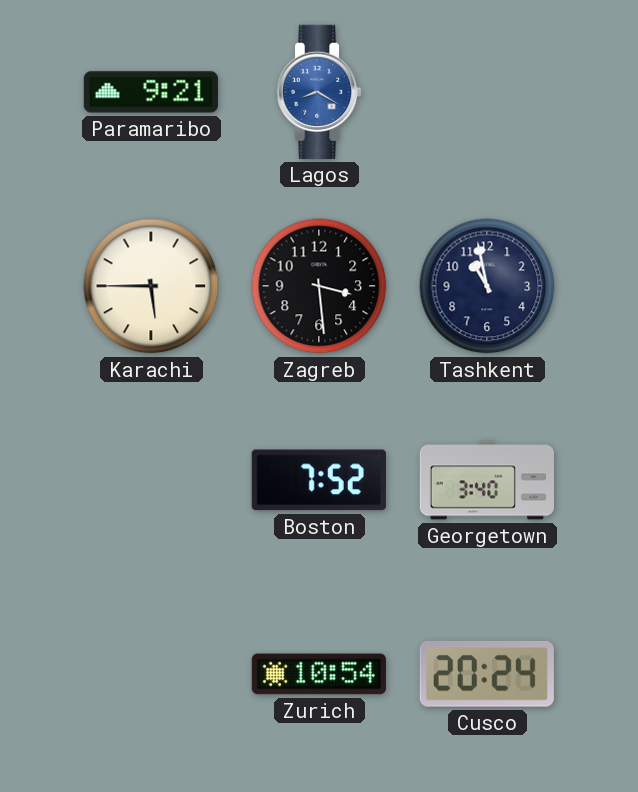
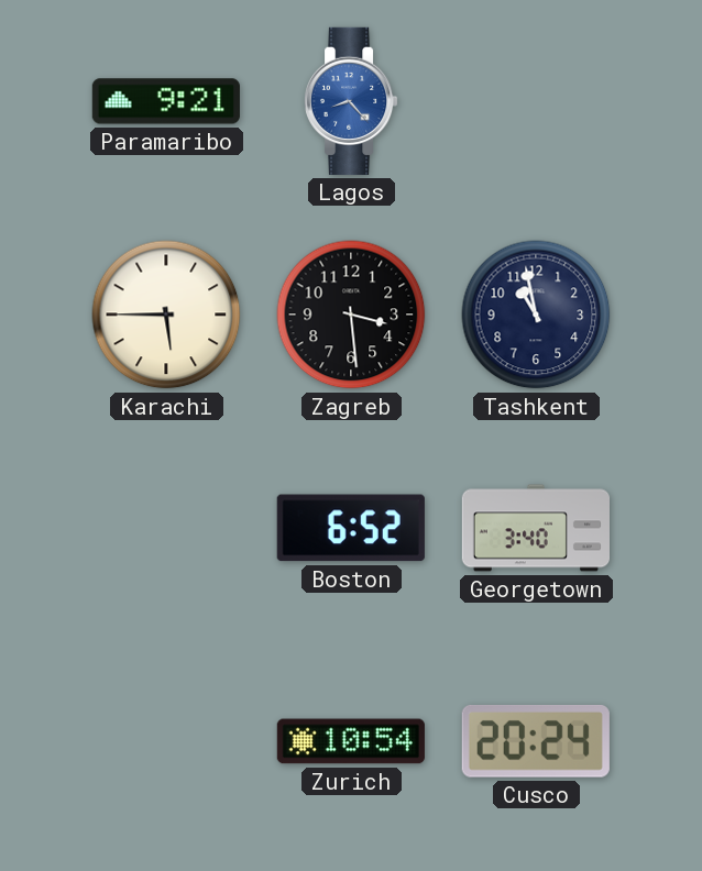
Lagos: 8:20 -> 8:23
Boston: 7:52 -> 6:52
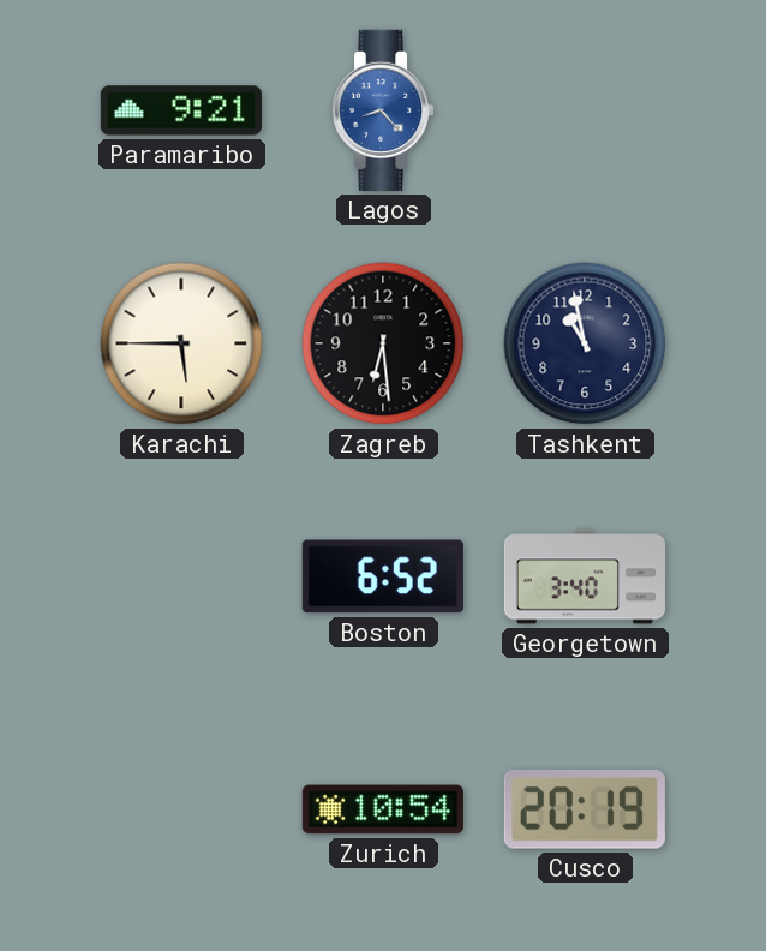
Zagreb: 3:29 -> 6:29
Cusco: 20:24 -> 20:19
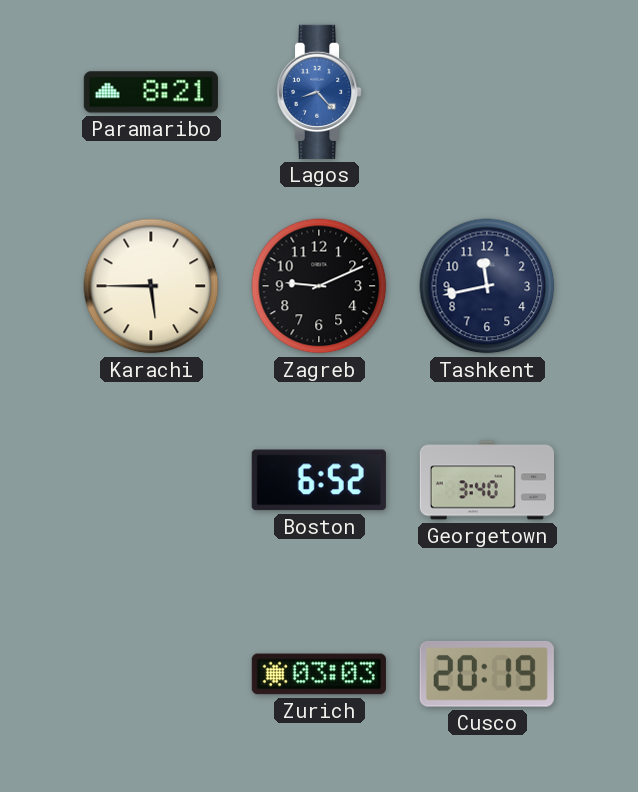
Paramaribo: 9:21 -> 8:21
Zagreb: 6:29 -> 9:11
Tashkent: 10:58 -> 11:43
Zurich: 10:54 -> 03:03
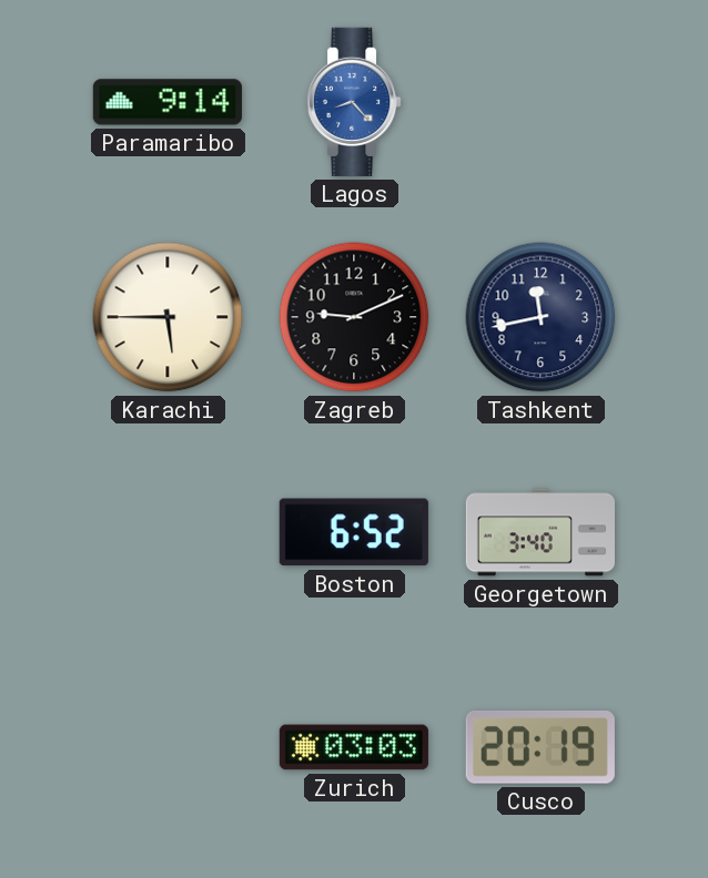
Paramaribo: 8:21 -> 9:14
